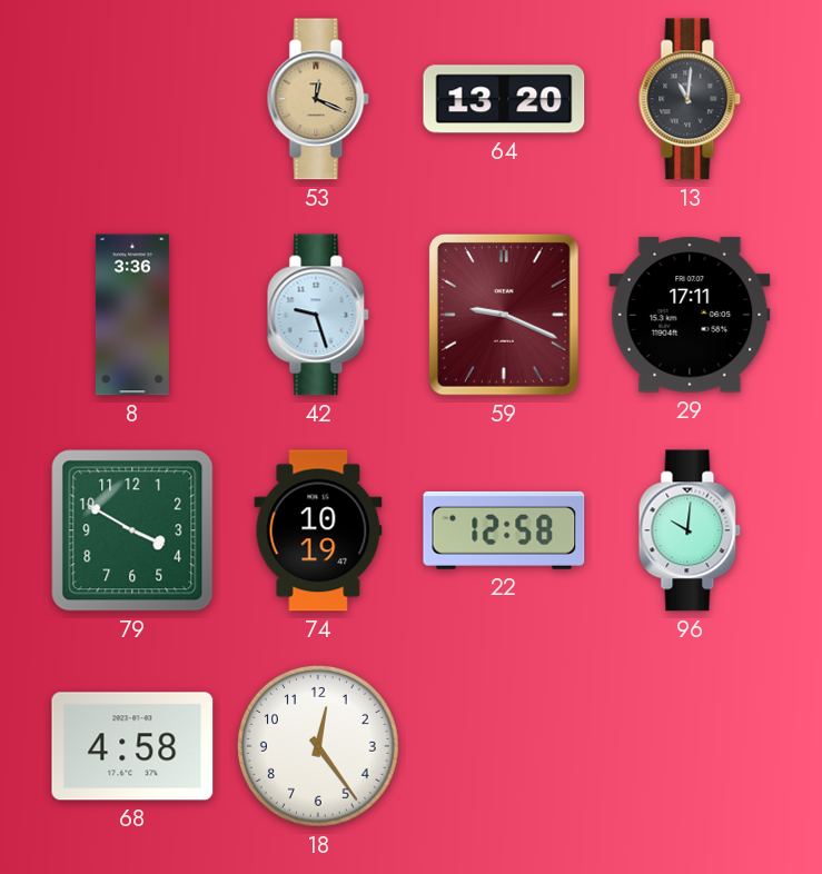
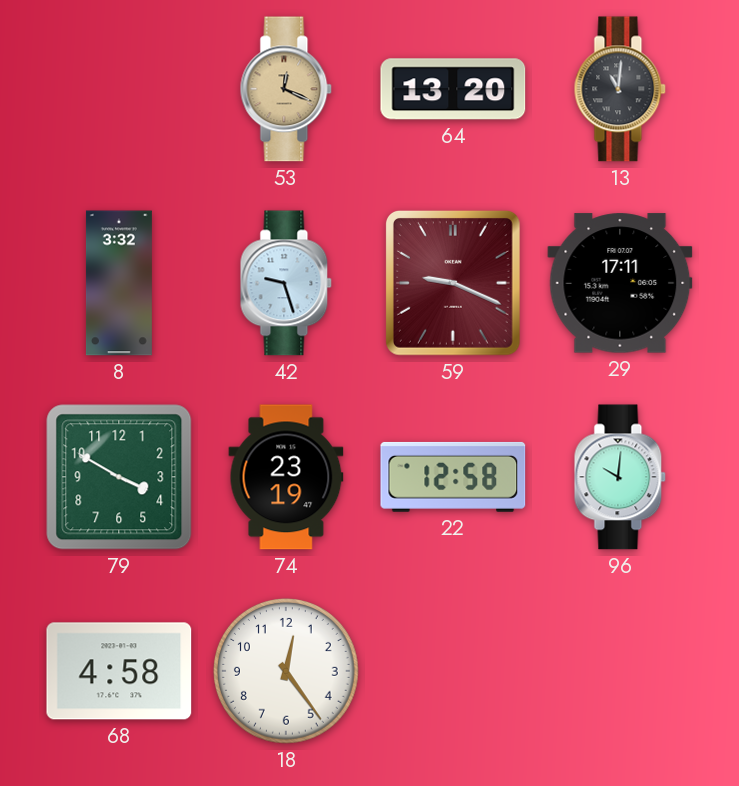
8: 3:36 -> 3:32
74: 10:19 -> 23:19
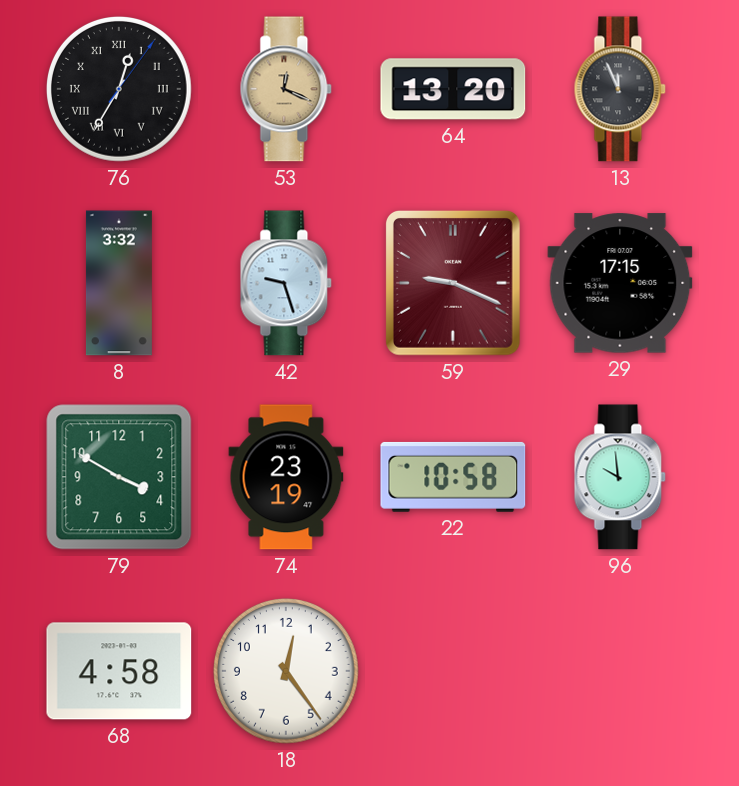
76: none -> 12:35
13: 11:01 -> 11:56
29: 17:11 -> 17:15
22: 12:58 -> 10:58
96: 10:01 -> 9:59
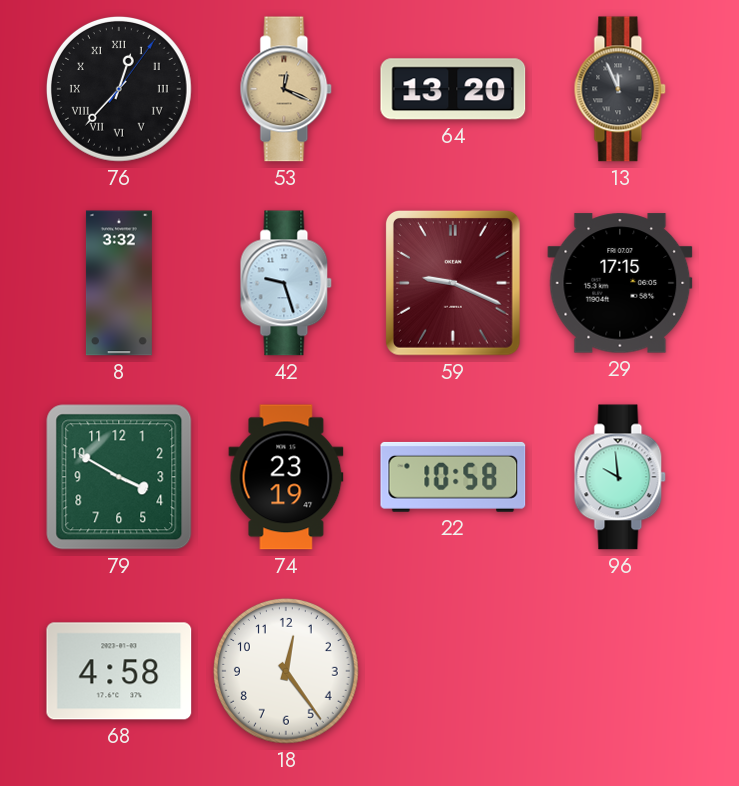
76: 12:35 -> 12:37
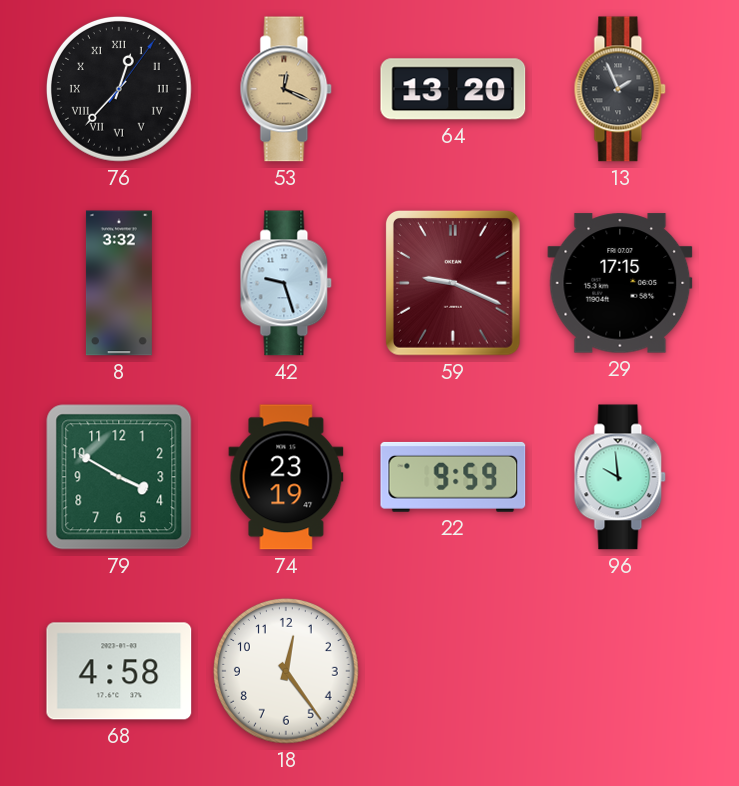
13: 11:56 -> 1:56
22: 10:58 -> 9:59
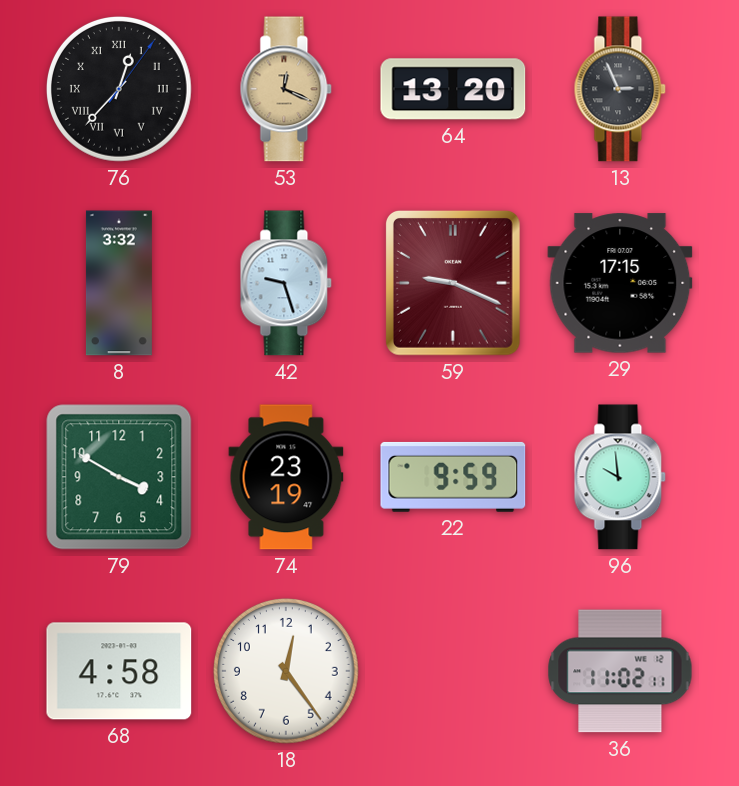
13: 1:56 -> 2:56
36: none -> 11:02
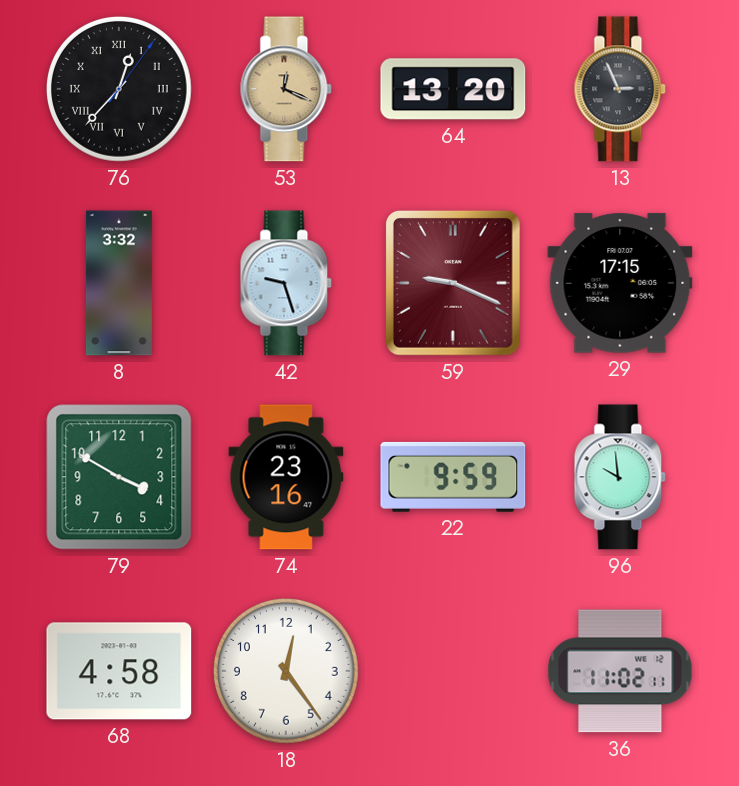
74: 23:19 -> 23:16
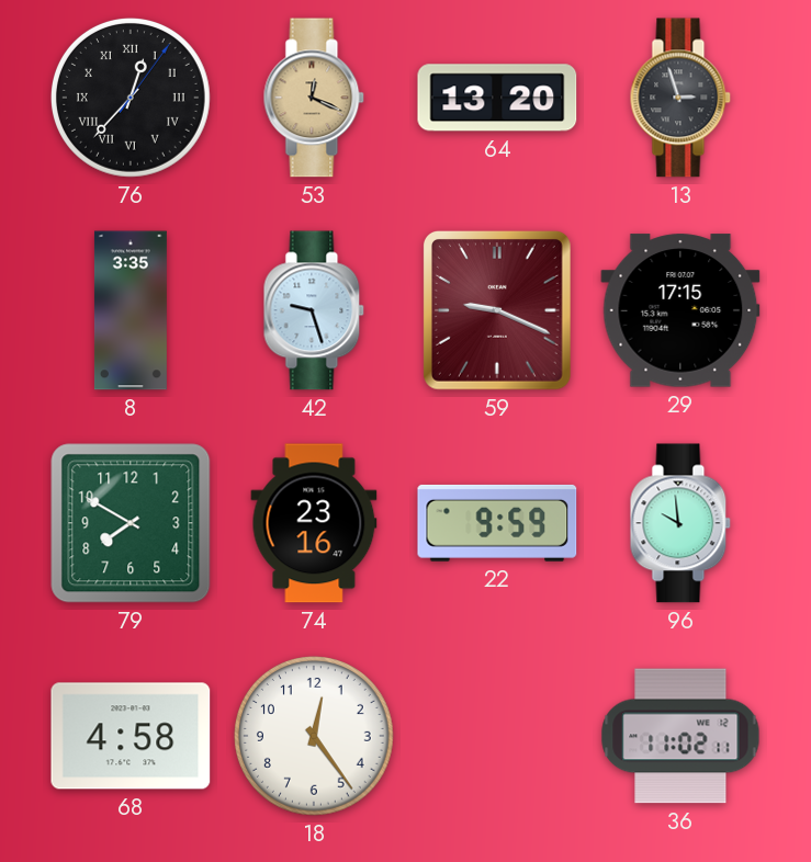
13: 2:56 -> 2:57
8: 3:32 -> 3:35
79: 3:50 -> 7:50
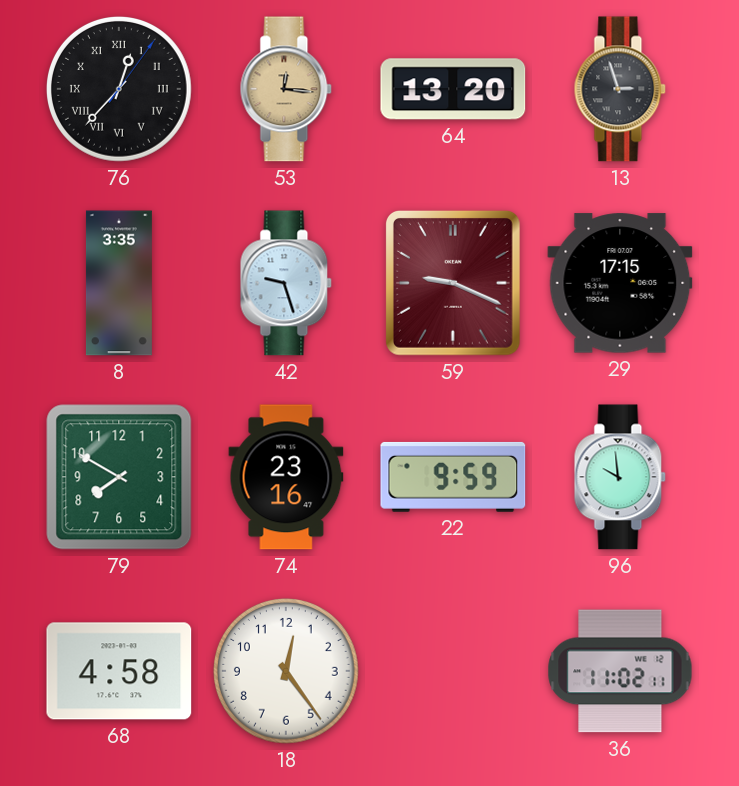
53: 12:19 -> 12:16
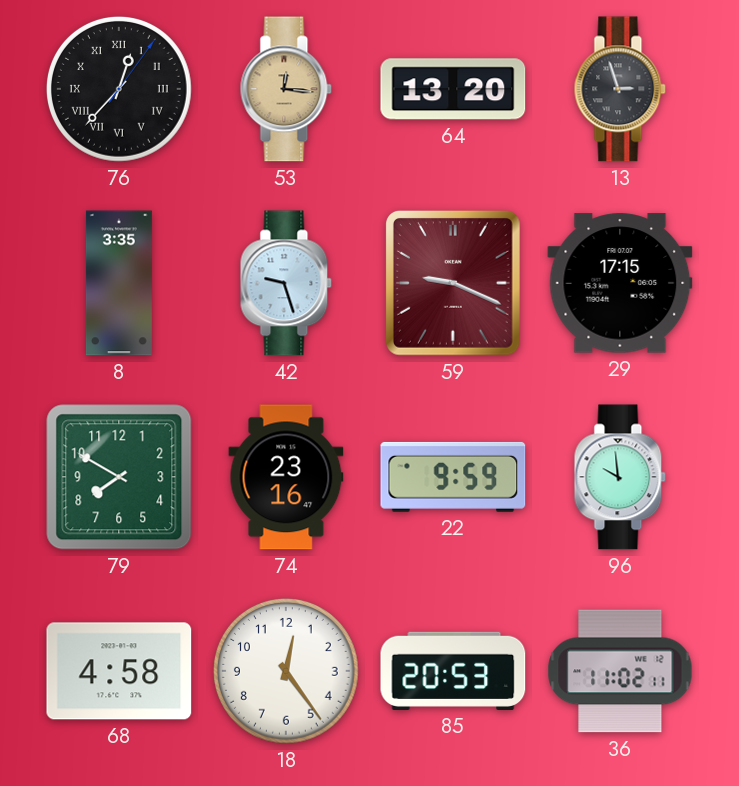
85: none -> 20:53
